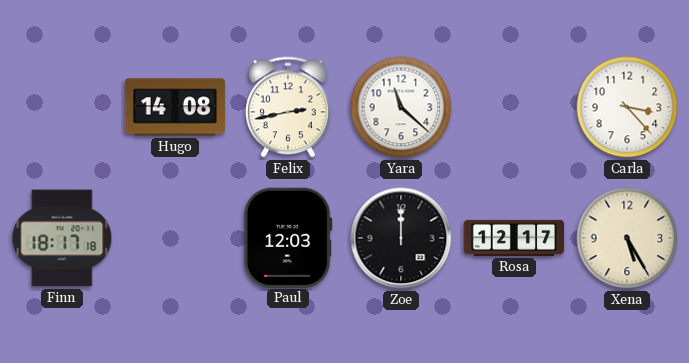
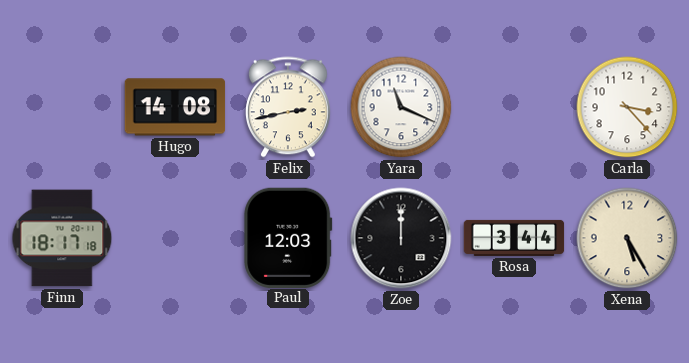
Yara: 11:22 -> 11:19
Rosa: 12:17 -> 3:44
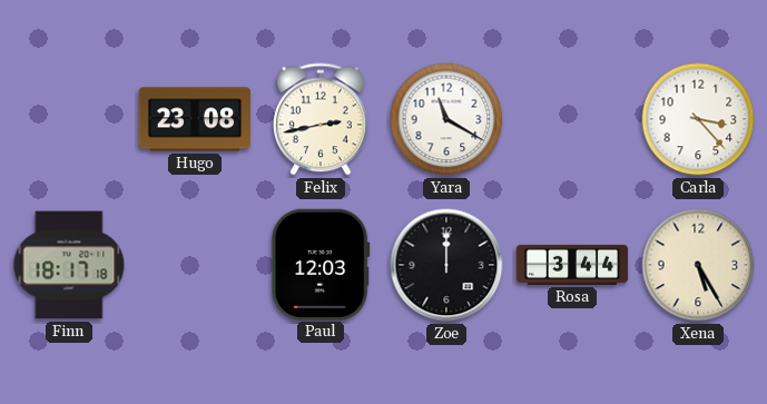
Hugo: 14:08 -> 23:08
Yara: 11:19 -> 11:20
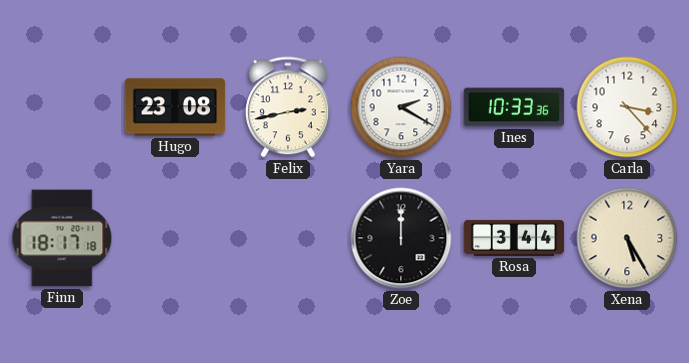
Yara: 11:20 -> 2:20
Ines: none -> 10:33
Paul: 12:03 -> none
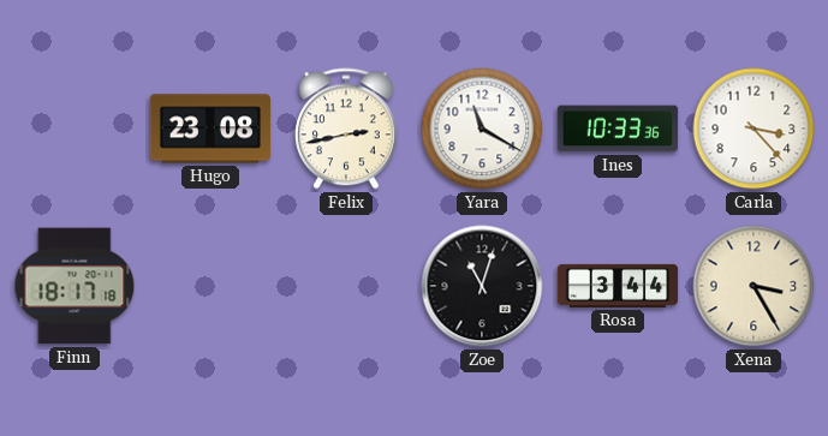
Yara: 2:20 -> 11:20
Zoe: 12:00 -> 11:03
Xena: 5:25 -> 3:25
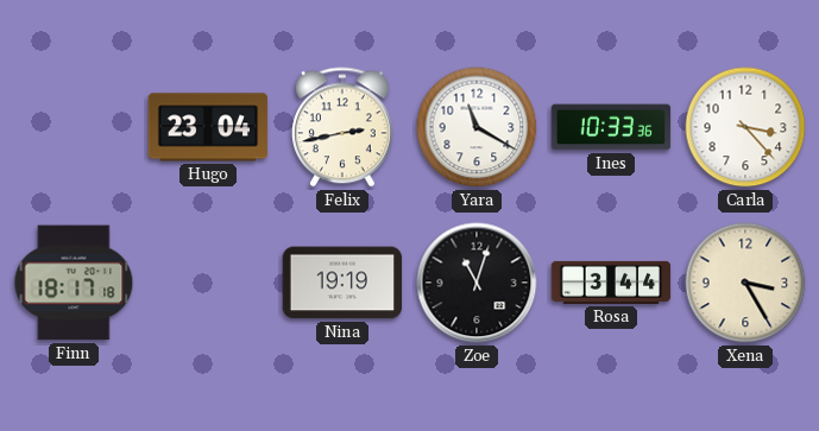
Hugo: 23:08 -> 23:04
Nina: none -> 19:19
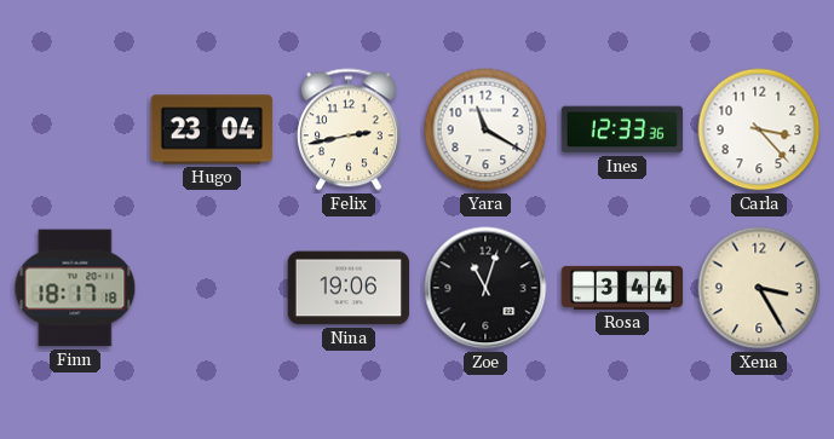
Ines: 10:33 -> 12:33
Nina: 19:19 -> 19:06
